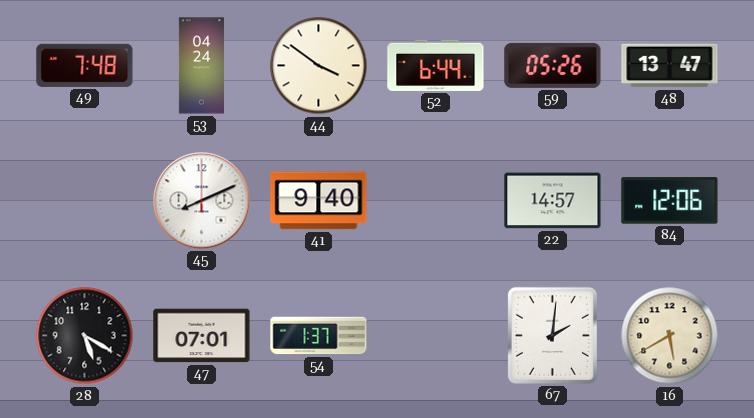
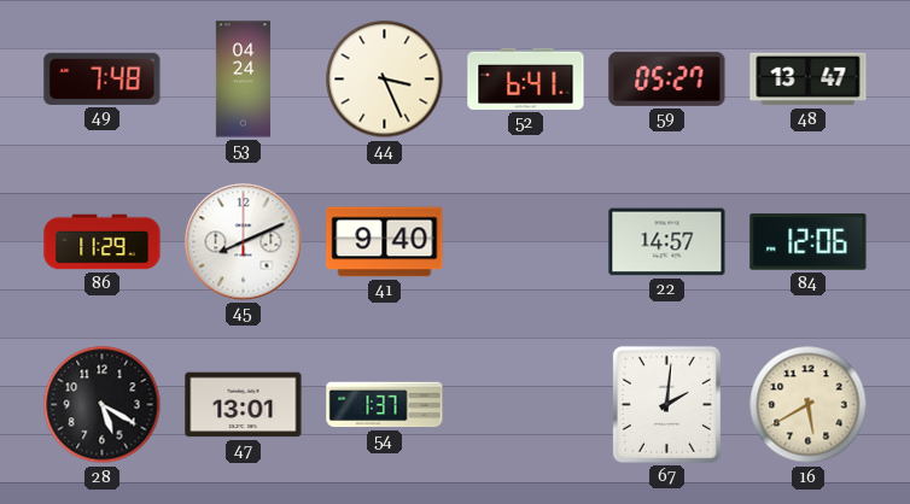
44: 3:51 -> 3:26
52: 6:44 -> 6:41
59: 05:26 -> 05:27
86: none -> 11:29
47: 07:01 -> 13:01
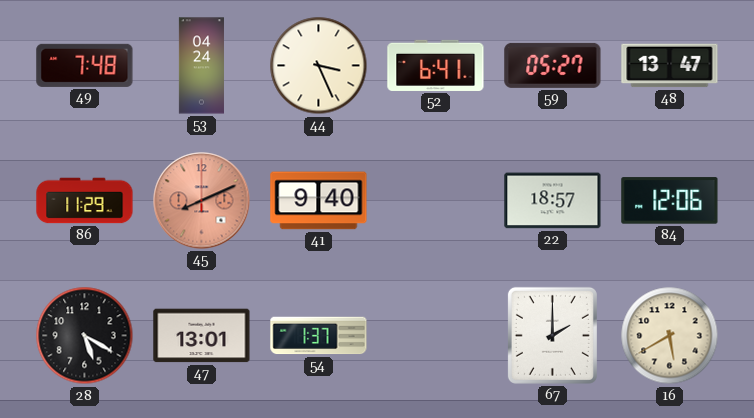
45 dial: white -> salmon
22: 14:57 -> 18:57
67: 2:01 -> 2:00
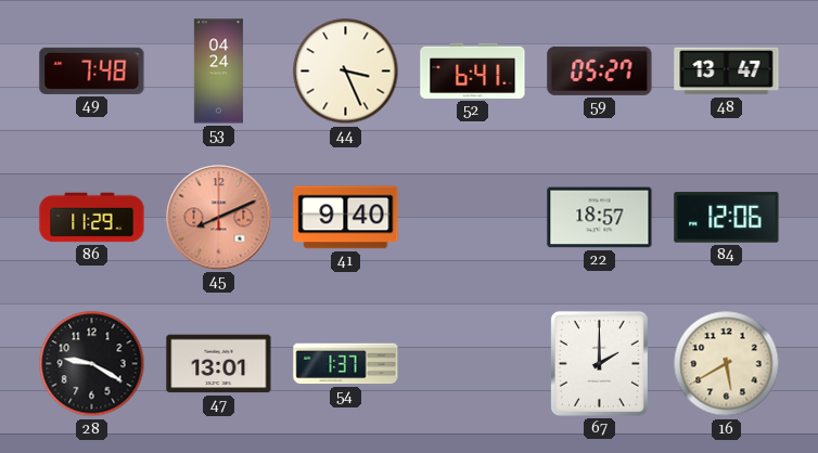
28: 5:20 -> 9:20
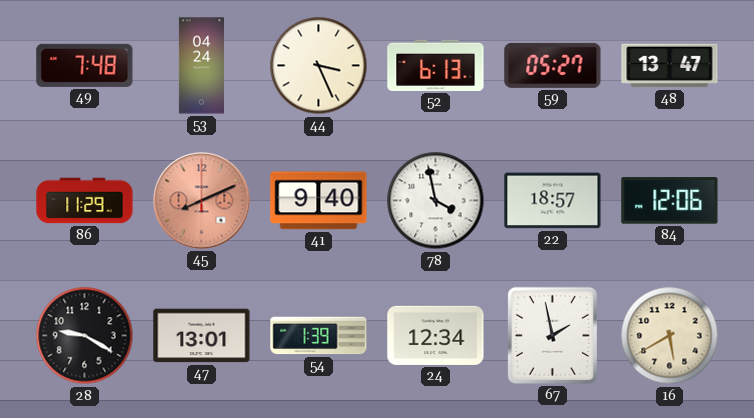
52: 6:41 -> 6:13
78: none -> 3:58
54: 1:37 -> 1:39
24: none -> 12:34
67: 2:00 -> 1:58
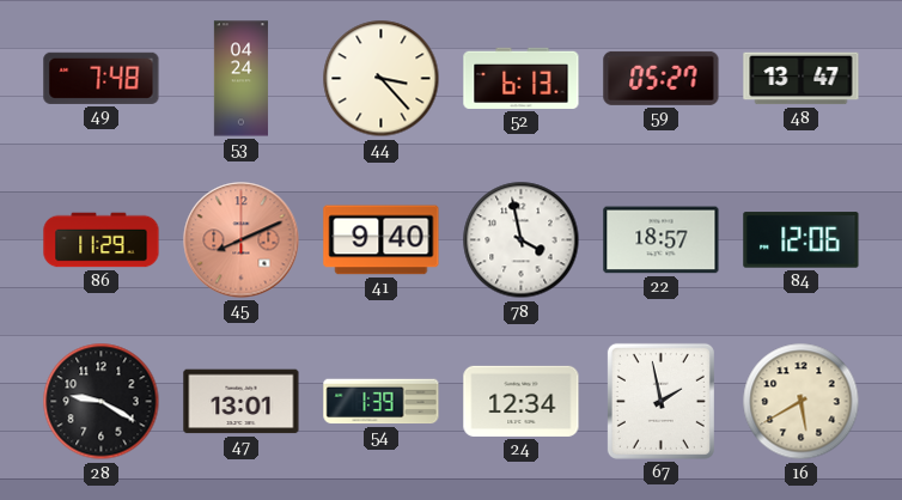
44: 3:26 -> 3:23
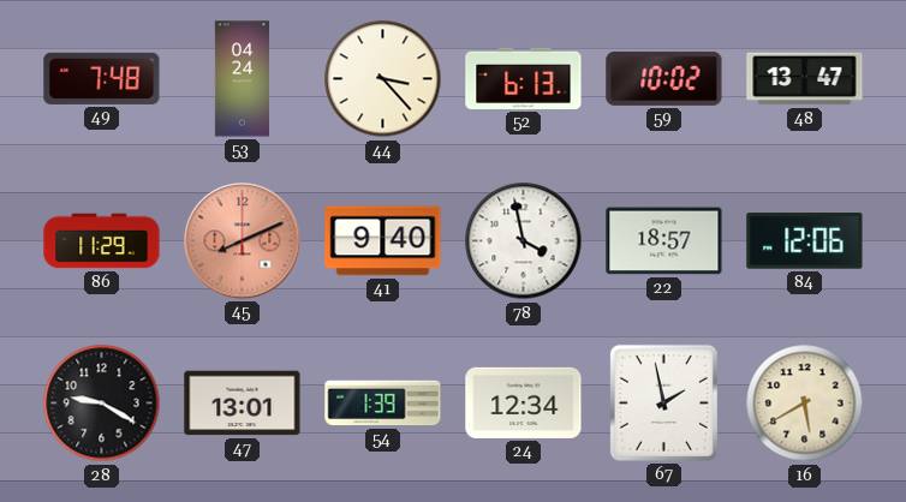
59: 05:27 -> 10:02
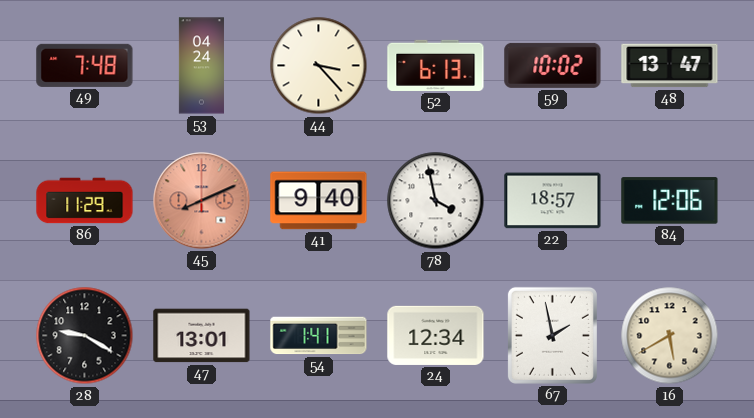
54: 1:39 -> 1:41
